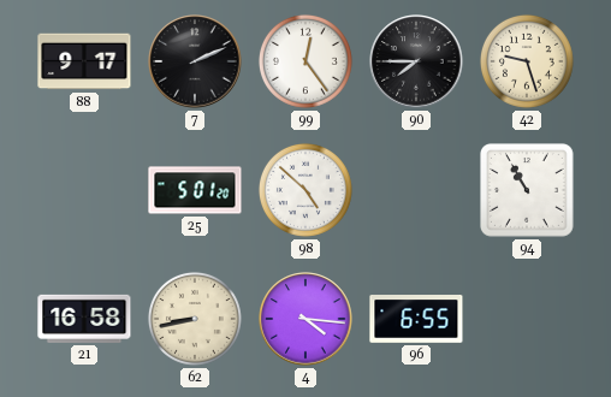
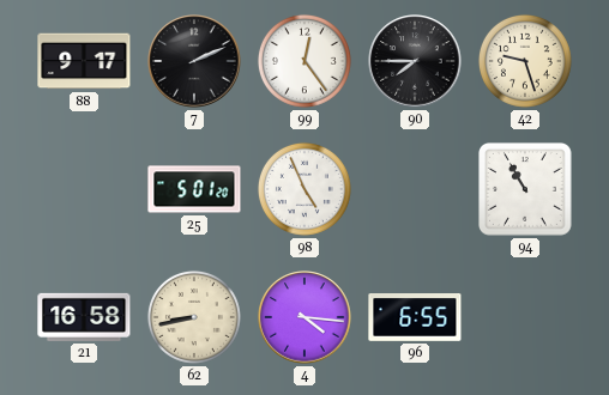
98: 4:52 -> 4:56
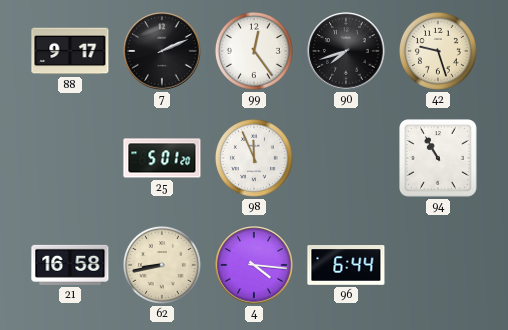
90: 7:45 -> 7:42
98: 4:56 -> 11:56
96: 6:55 -> 6:44
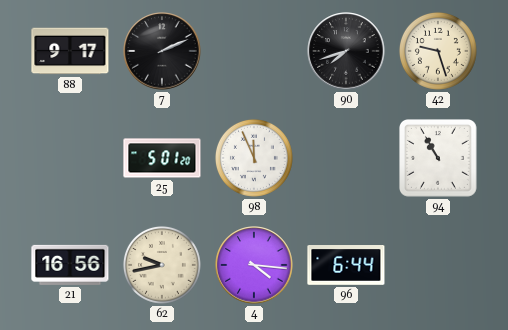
99: 12:24 -> none
21: 16:58 -> 16:56
62: 8:43 -> 9:43
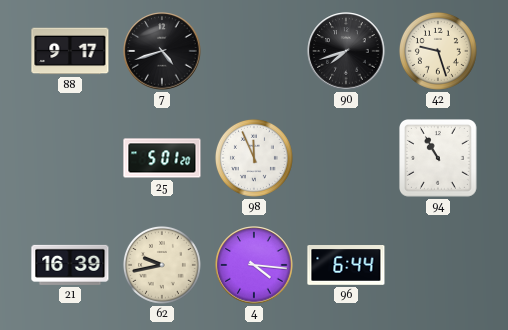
7: 2:11 -> 4:42
21: 16:56 -> 16:39
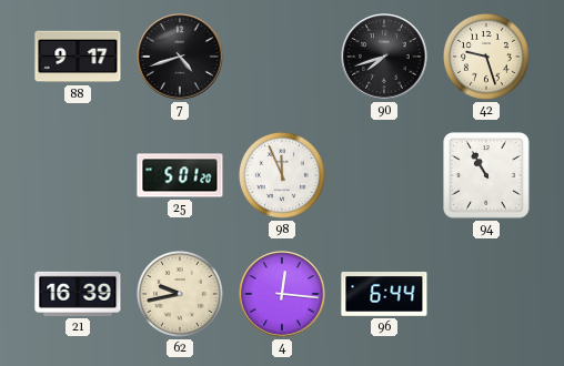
4: 4:16 -> 12:16
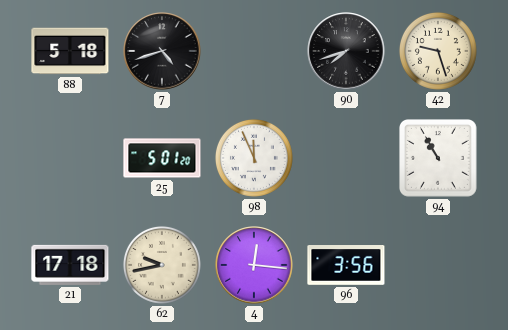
88: 9:17 -> 5:18
21: 16:39 -> 17:18
96: 6:44 -> 3:56
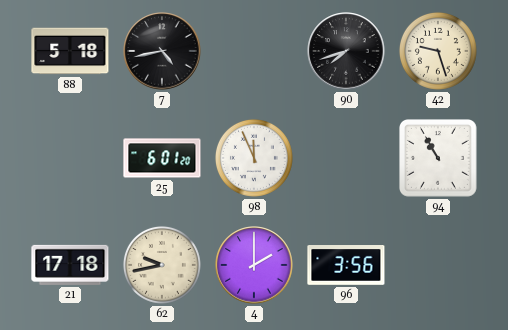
7: 4:42 -> 4:43
25: 5:01 -> 6:01
4: 12:16 -> 2:00
